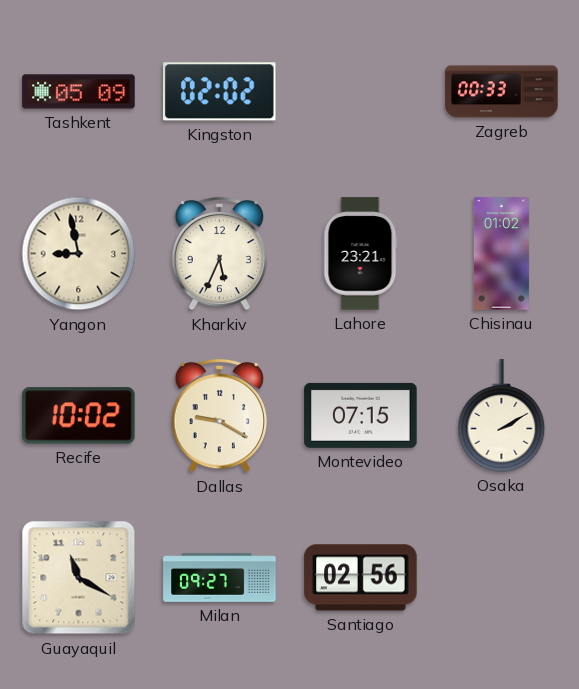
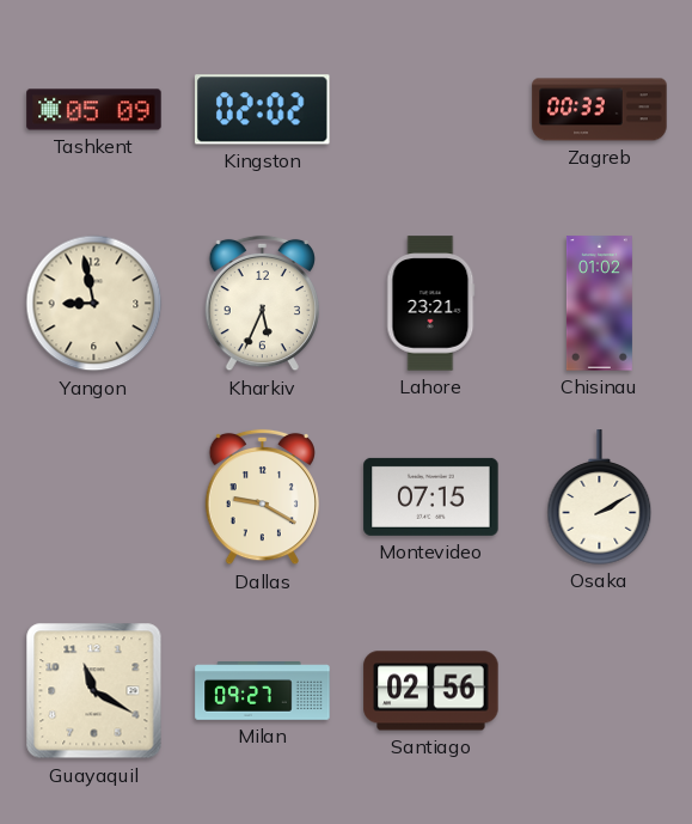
Recife: 10:02 -> none
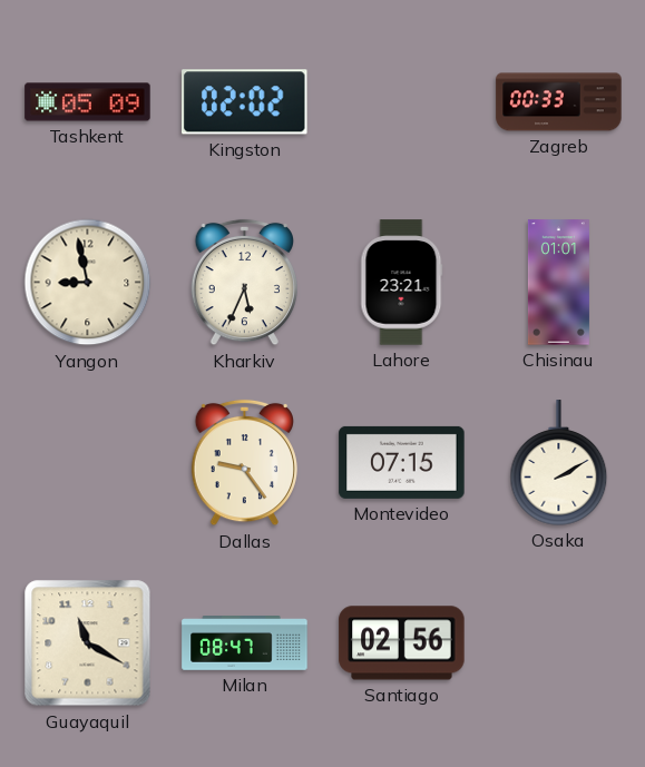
Chisinau: 01:02 -> 01:01
Dallas: 9:20 -> 9:24
Milan: 09:27 -> 08:47
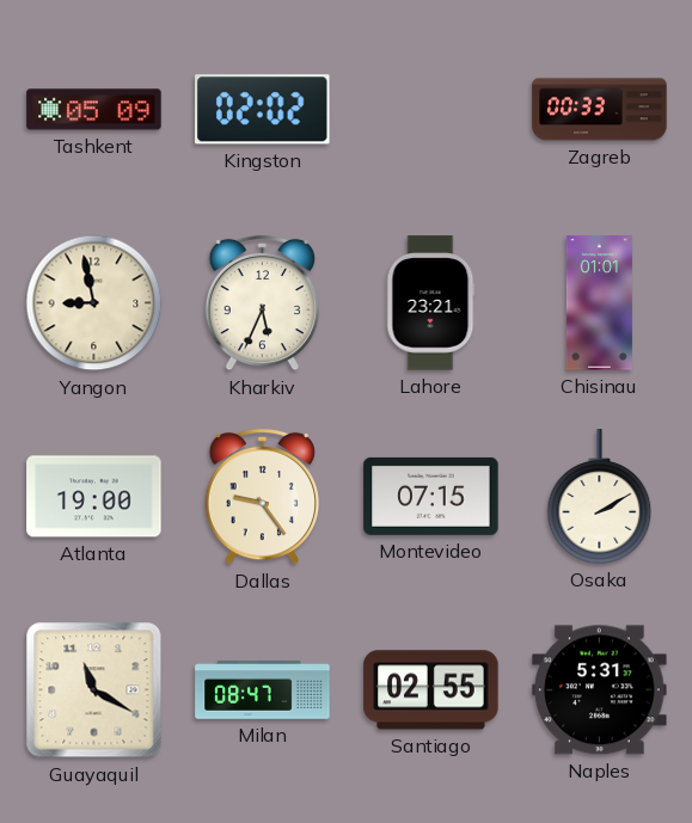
Atlanta: none -> 19:00
Santiago: 02:56 -> 02:55
Naples: none -> 5:31
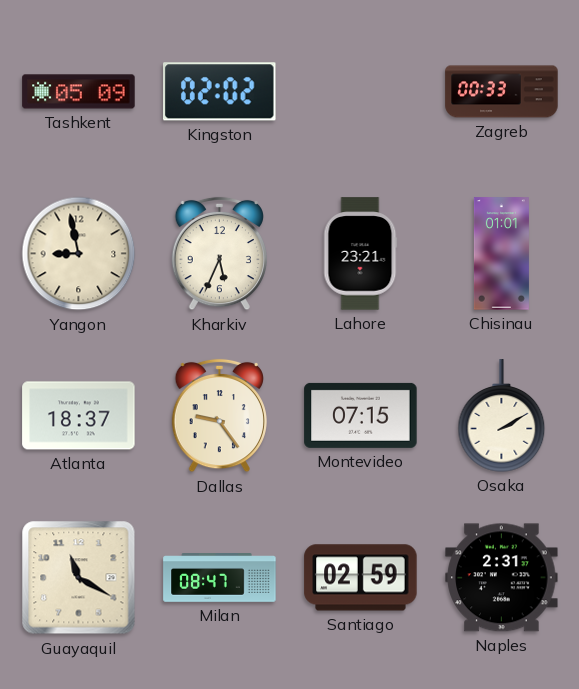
Atlanta: 19:00 -> 18:37
Santiago: 02:55 -> 02:59
Naples: 5:31 -> 2:31
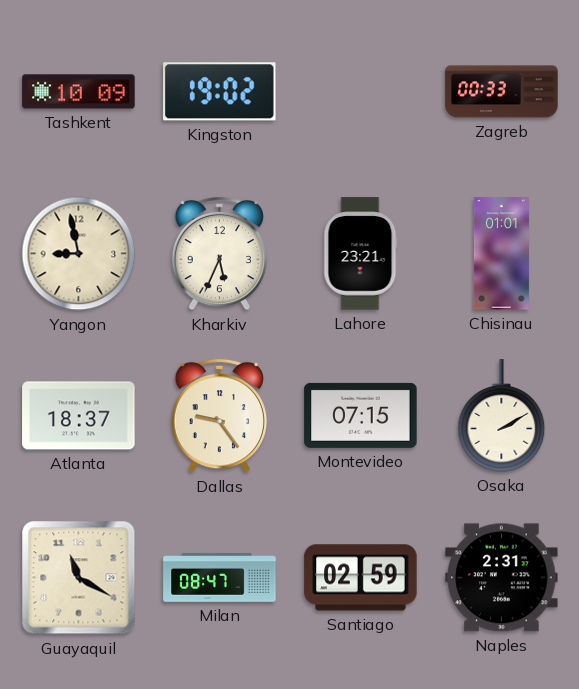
Tashkent: 05:09 -> 10:09
Kingston: 02:02 -> 19:02
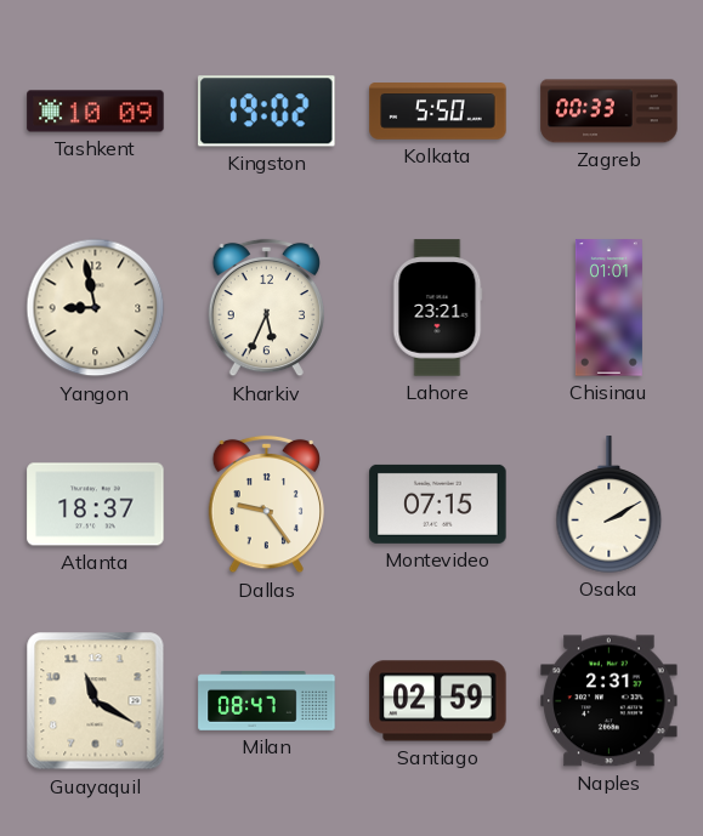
Kolkata: none -> 5:50
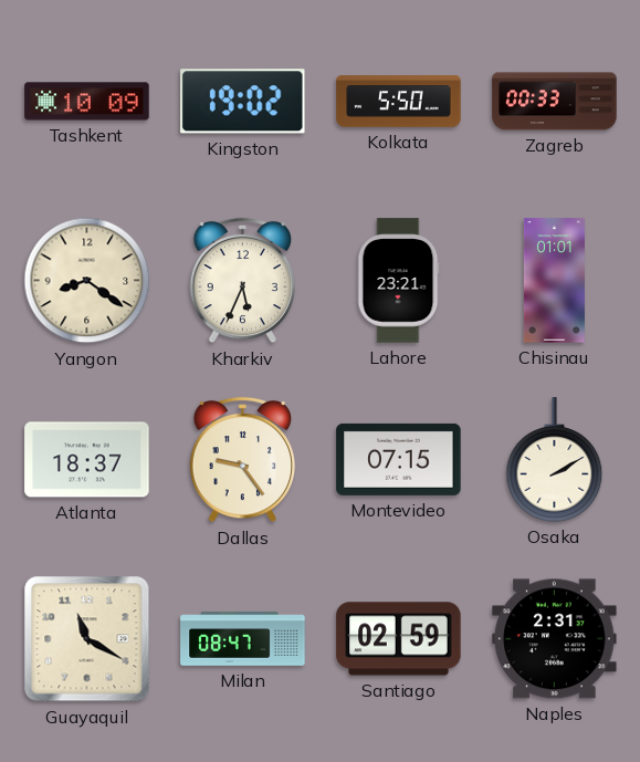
Yangon: 8:58 -> 8:21
